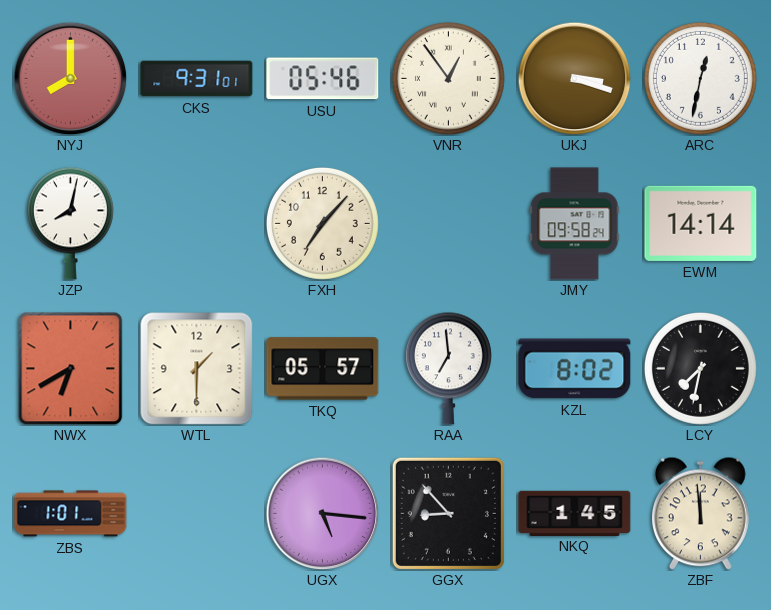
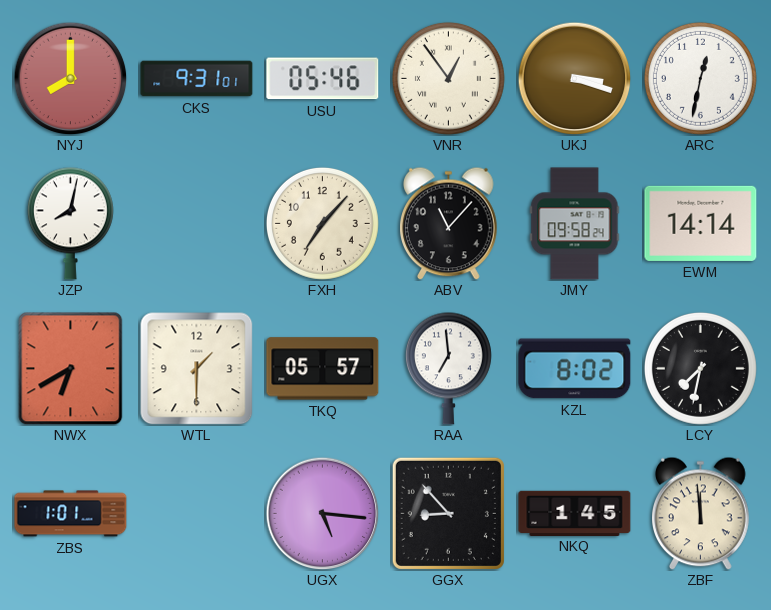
ABV: none -> 11:07
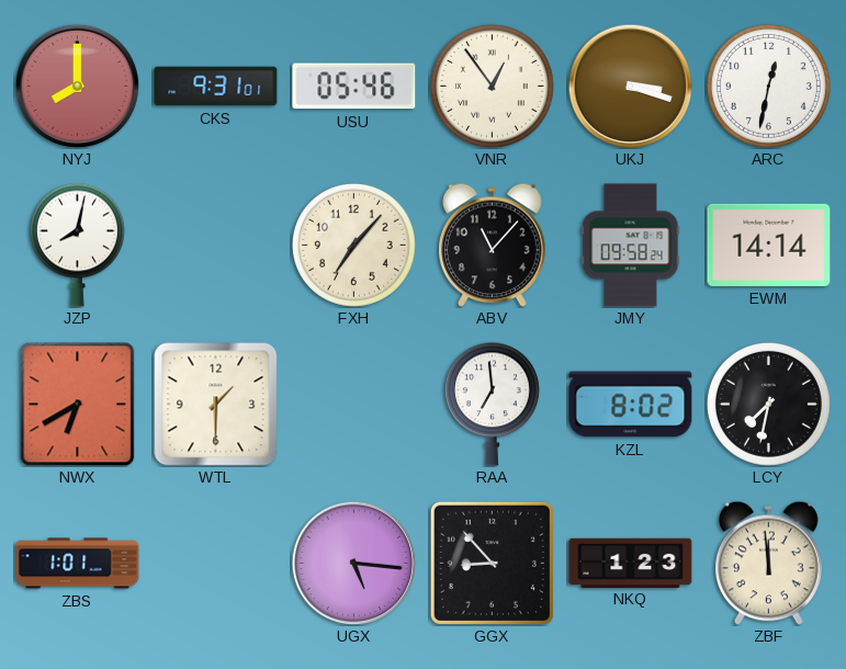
TKQ: 05:57 -> none
NKQ: 1:45 -> 1:23
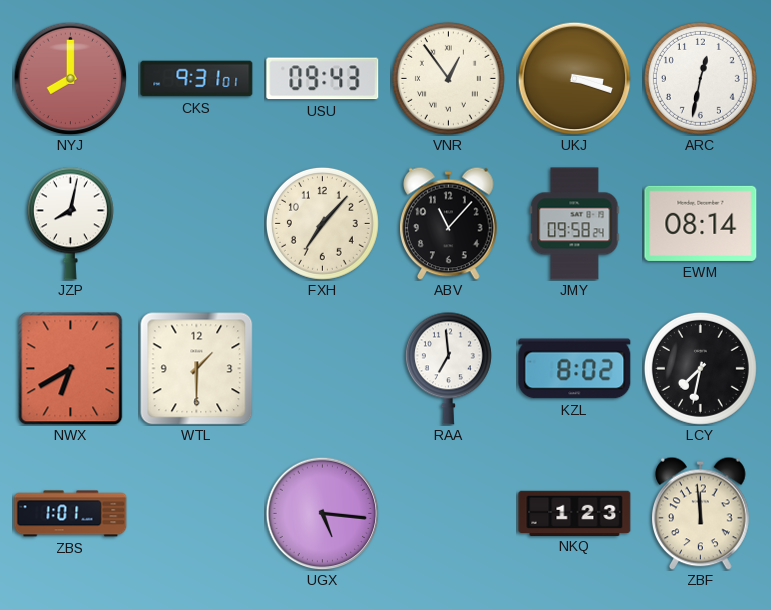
USU: 05:46 -> 09:43
EWM: 14:14 -> 08:14
GGX: 8:53 -> none
